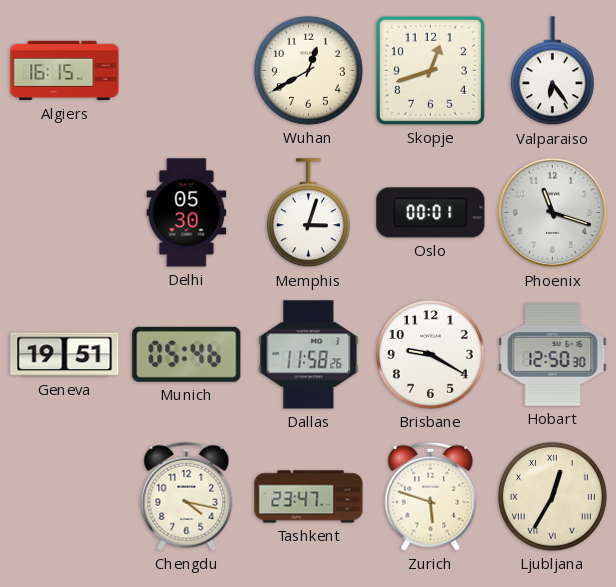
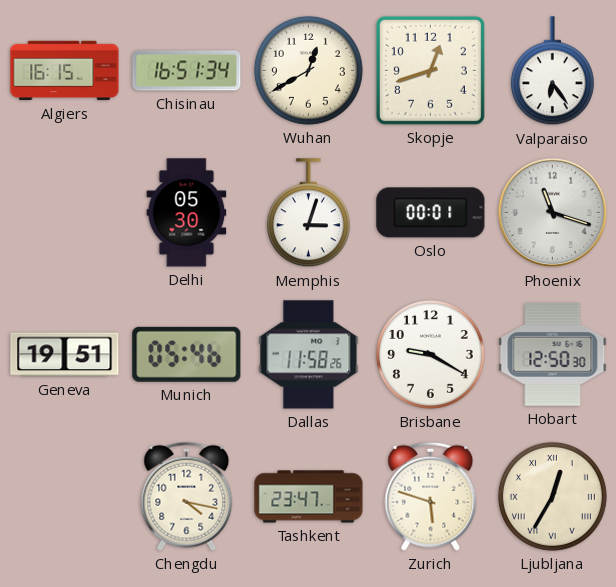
Chisinau: none -> 16:51
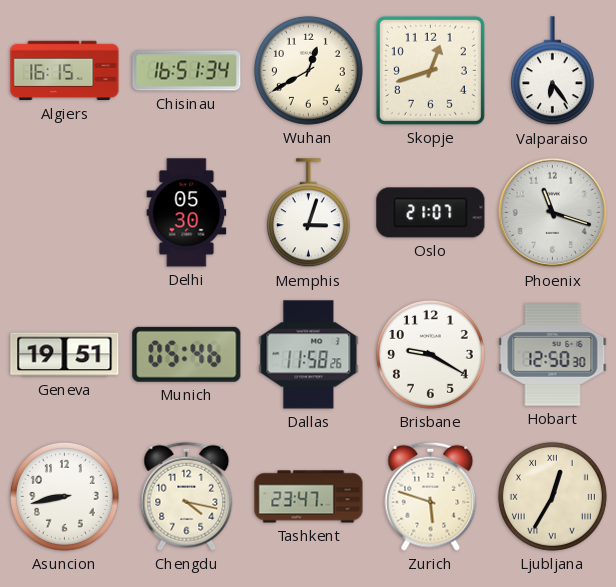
Oslo: 00:01 -> 21:07
Asuncion: none -> 8:43
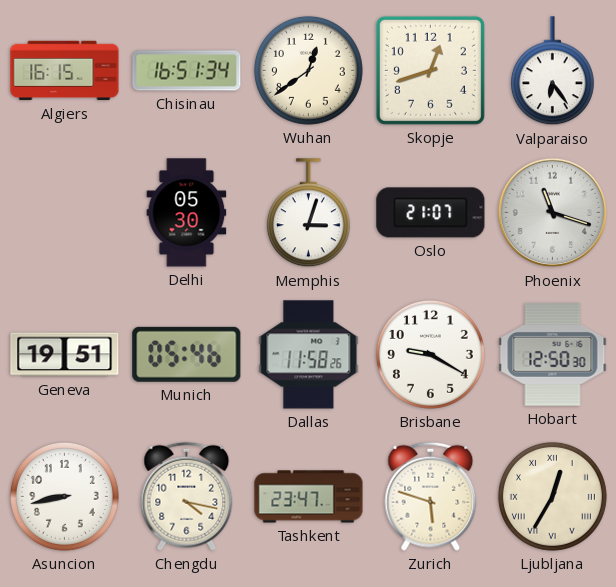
Wuhan: 12:40 -> 12:39
